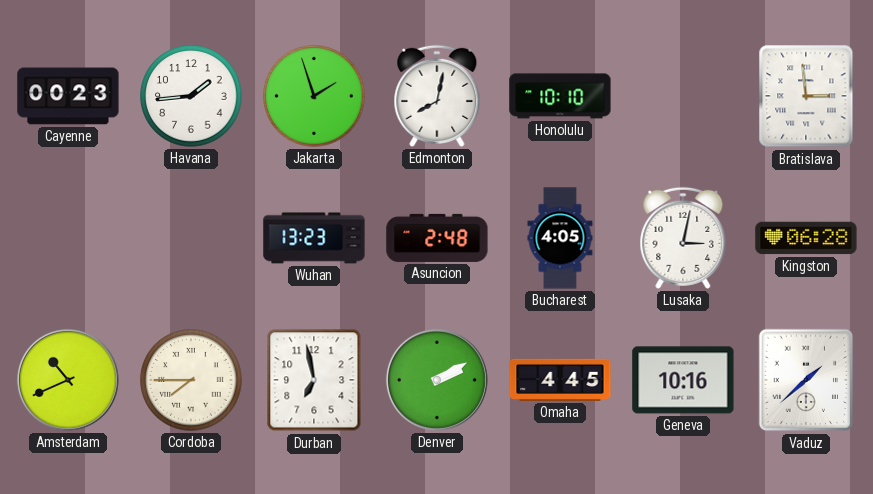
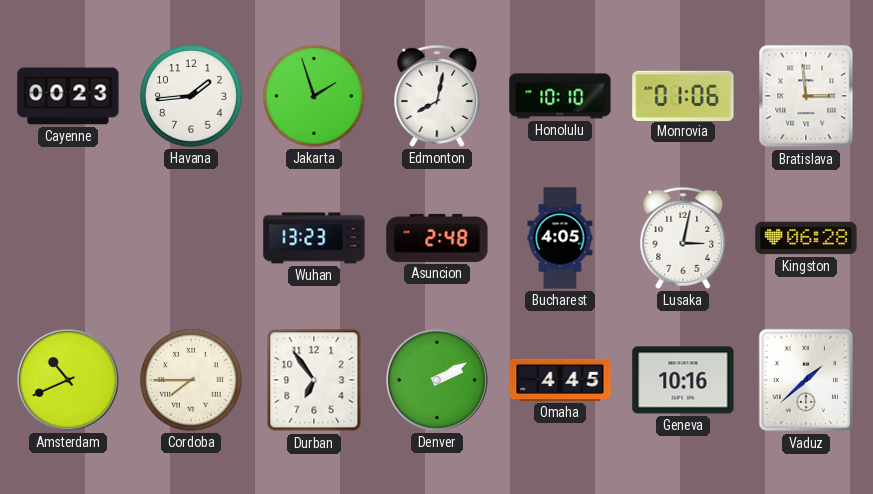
Monrovia: none -> 01:06
Durban: 6:58 -> 6:54
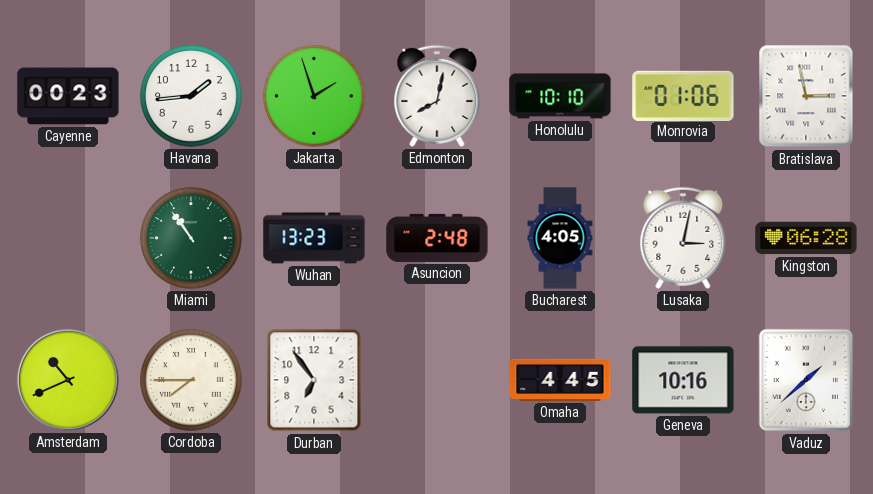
Bratislava: 2:59 -> 2:58
Miami: none -> 10:54
Denver: 2:10 -> none
